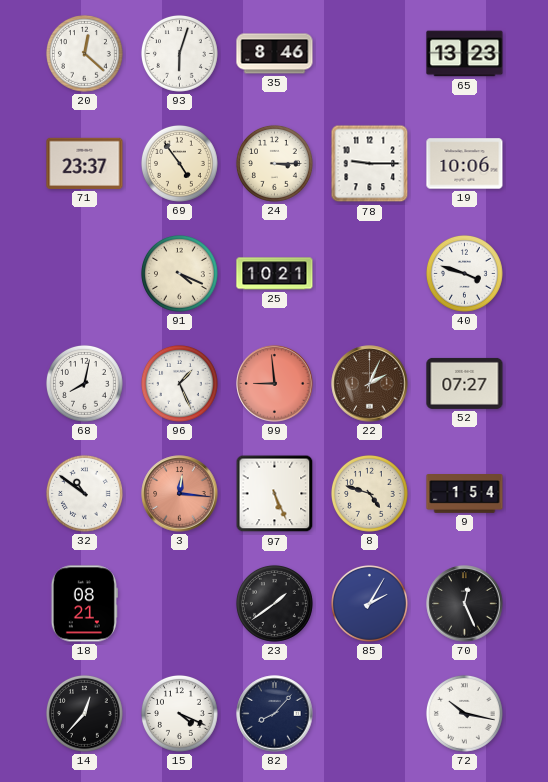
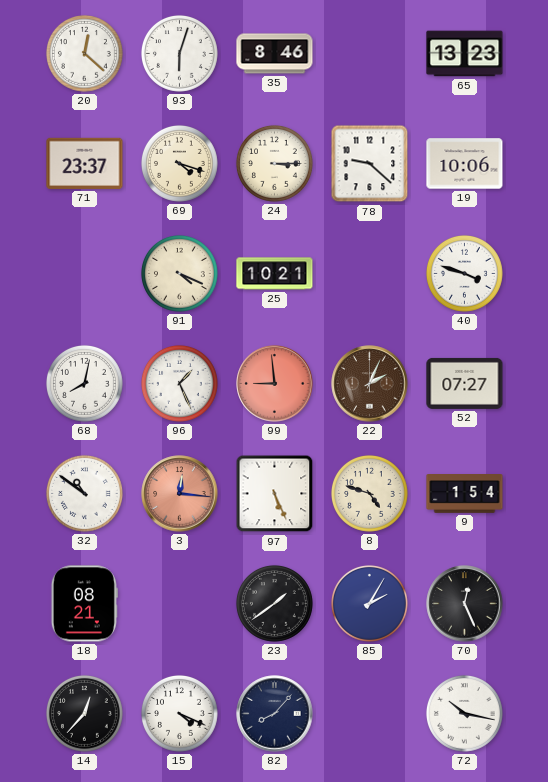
69: 4:54 -> 4:18
78: 9:15 -> 9:22
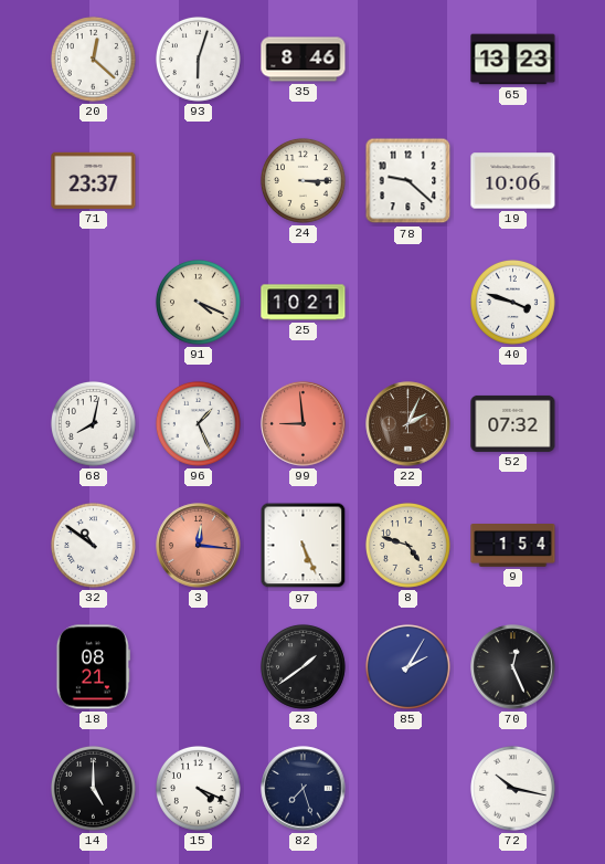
69: 4:18 -> none
52: 07:27 -> 07:32
14: 12:37 -> 5:00
82: 8:07 -> 7:27
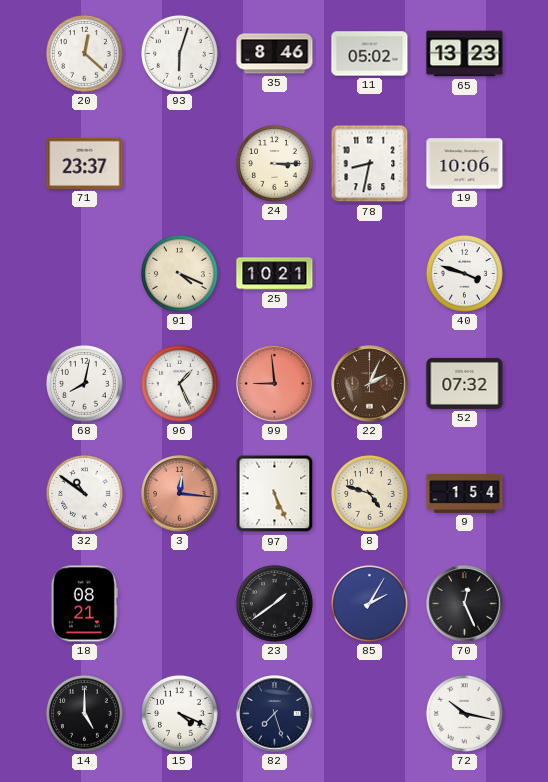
11: none -> 05:02
78: 9:22 -> 8:32
